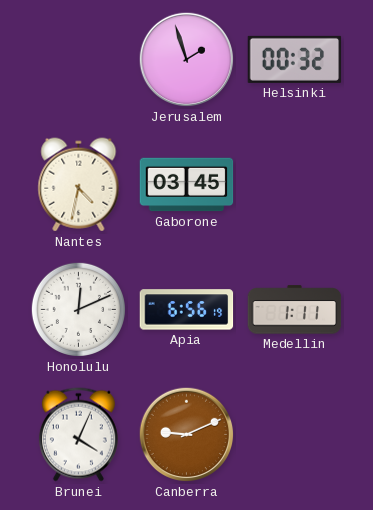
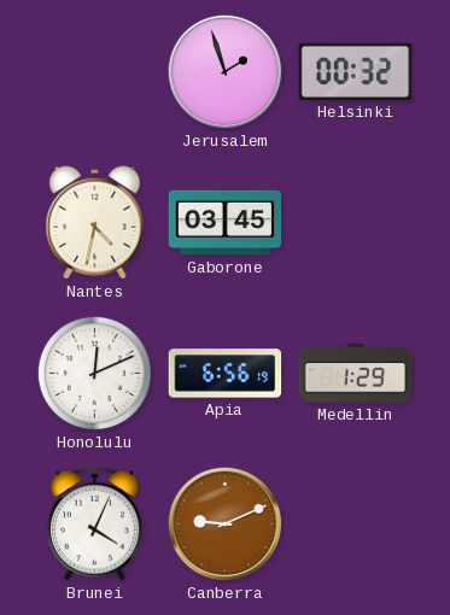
Medellin: 1:11 -> 1:29
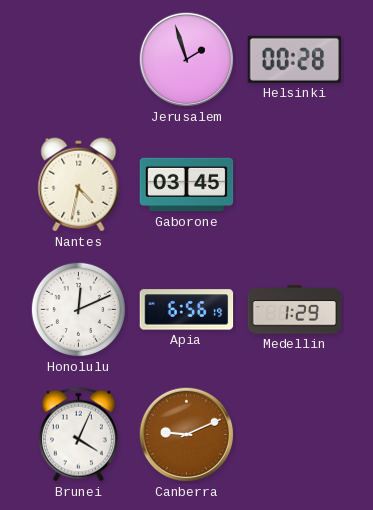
Helsinki: 00:32 -> 00:28
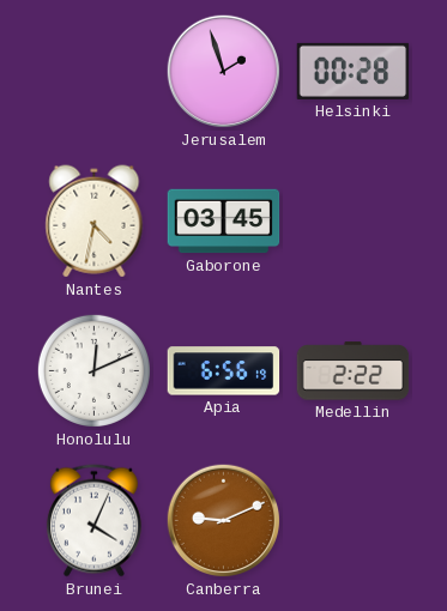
Medellin: 1:29 -> 2:22
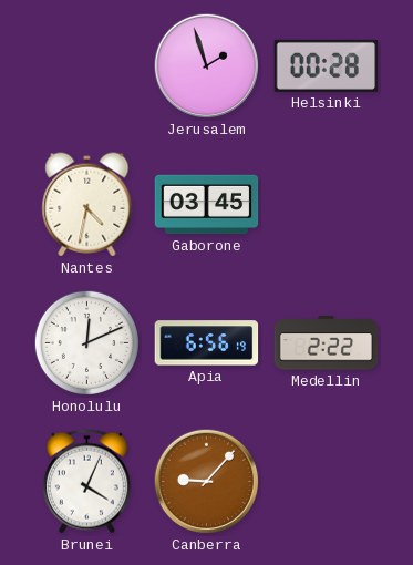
Canberra: 9:11 -> 9:07
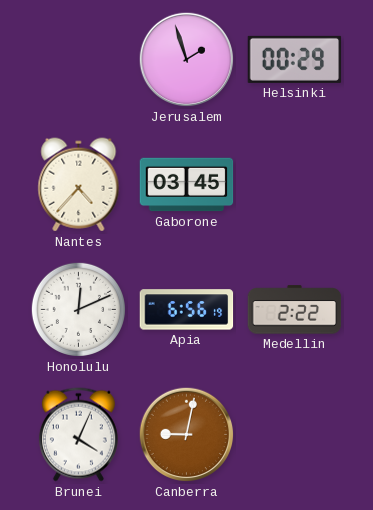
Helsinki: 00:28 -> 00:29
Nantes: 4:32 -> 4:37
Canberra: 9:07 -> 9:02
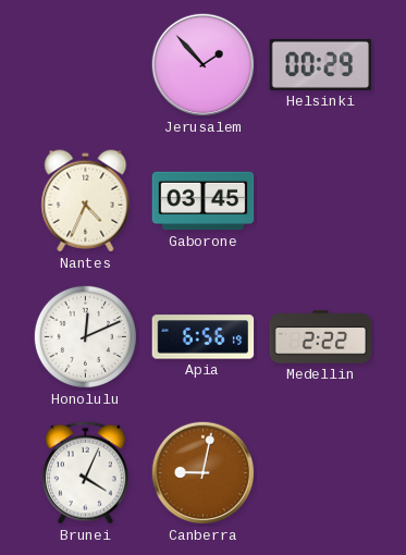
Jerusalem: 1:57 -> 1:53
Nantes: 4:37 -> 4:34
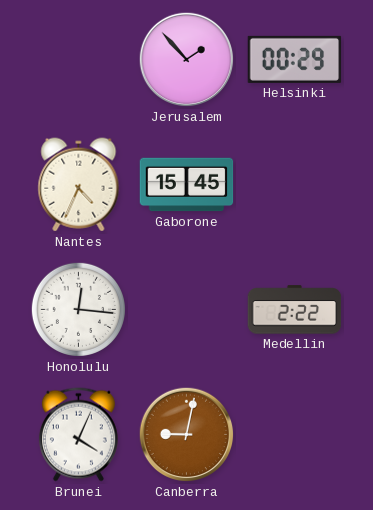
Gaborone: 03:45 -> 15:45
Honolulu: 12:11 -> 12:16
Apia: 6:56 -> none
